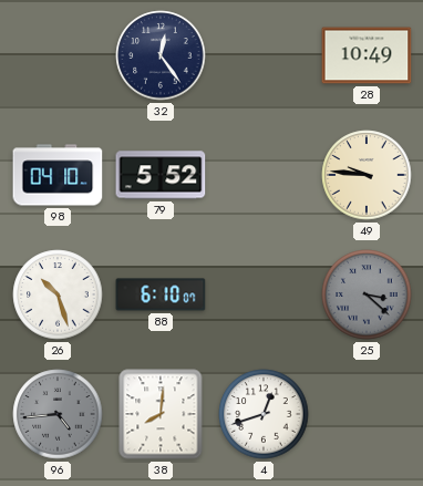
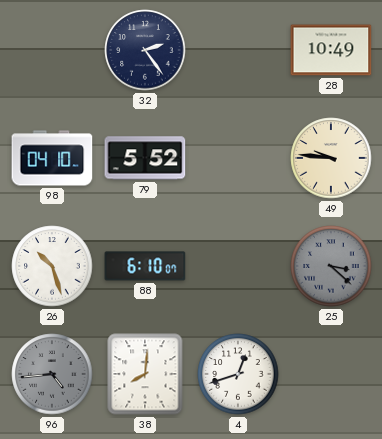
32: 12:24 -> 2:24
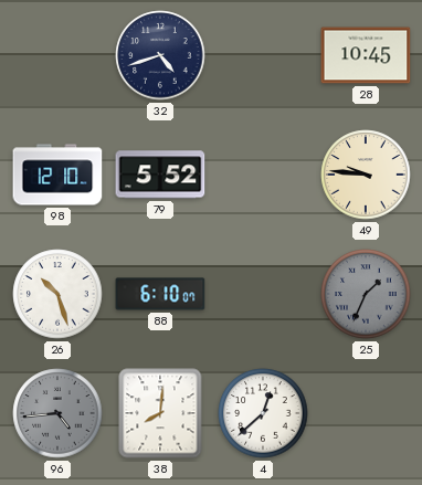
32: 2:24 -> 4:42
28: 10:49 -> 10:45
98: 04:10 -> 12:10
25: 3:22 -> 1:34
4: 12:42 -> 12:38
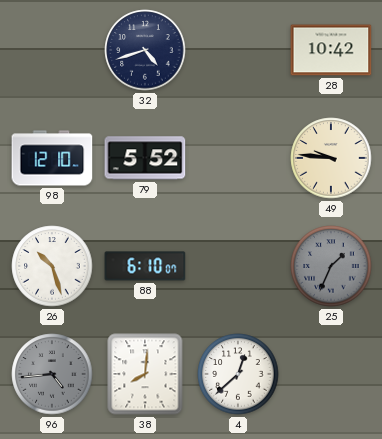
28: 10:45 -> 10:42
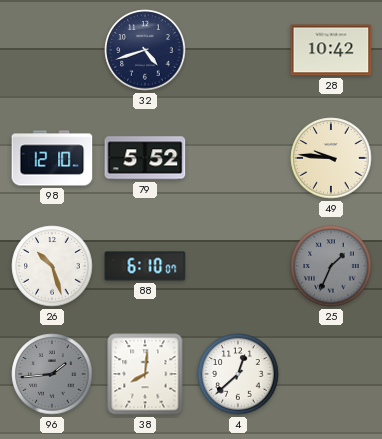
96: 4:44 -> 1:44
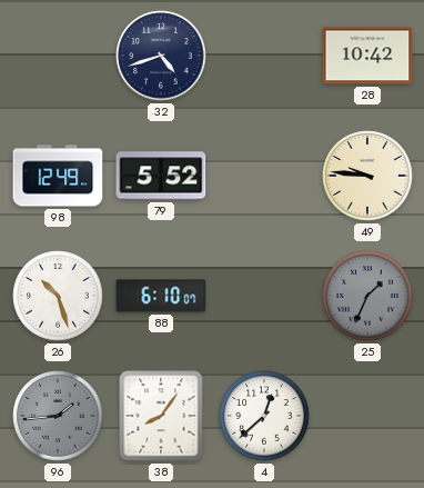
98: 12:10 -> 12:49
38: 8:01 -> 8:06
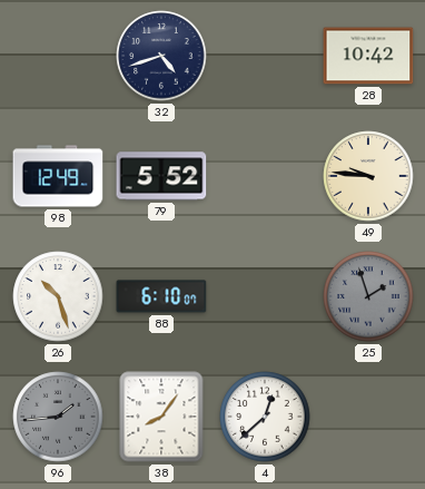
25: 1:34 -> 1:57
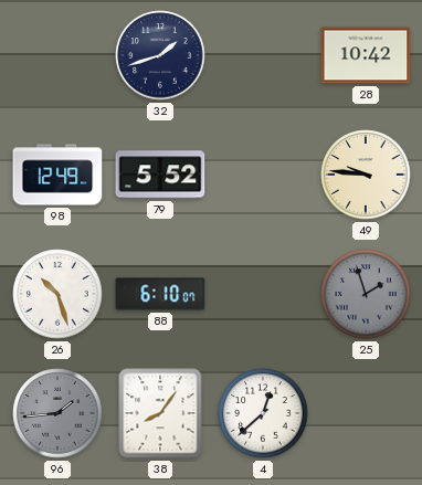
32: 4:42 -> 1:42
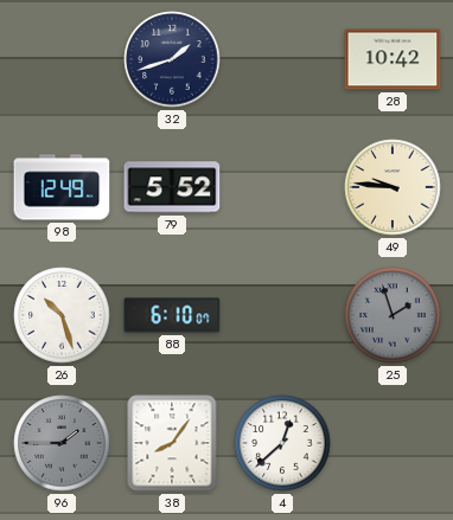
96: 1:44 -> 1:45
